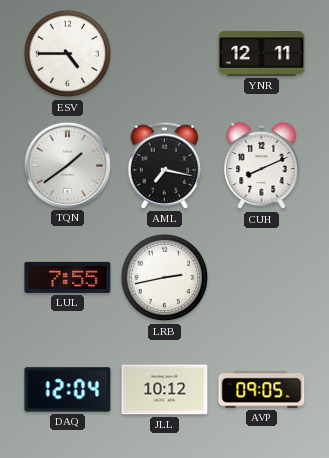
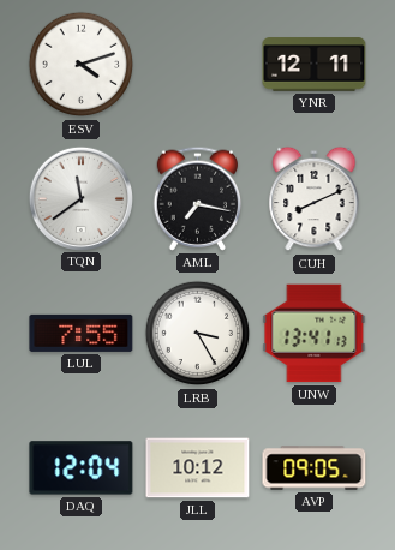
ESV: 4:45 -> 4:12
TQN: 1:39 -> 11:39
LRB: 2:43 -> 3:25
UNW: none -> 13:41
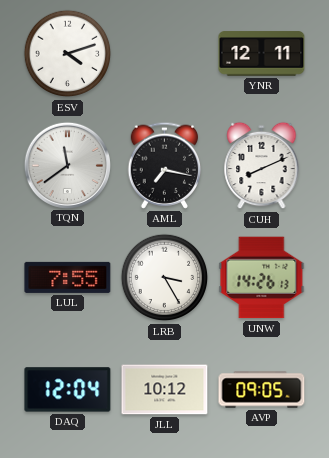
UNW: 13:41 -> 14:26
